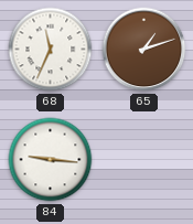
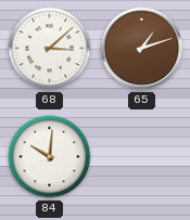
68: 11:34 -> 3:08
84: 9:16 -> 10:01
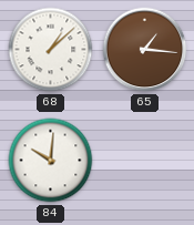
68: 3:08 -> 1:08
65: 1:12 -> 1:16
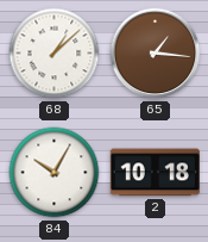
84: 10:01 -> 10:05
2: none -> 10:18
